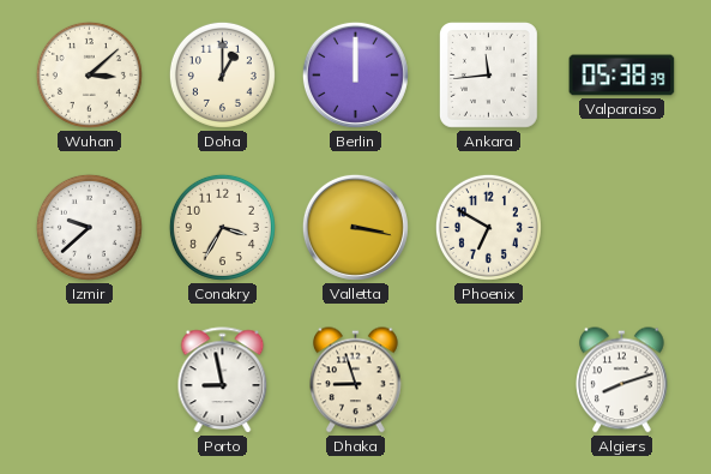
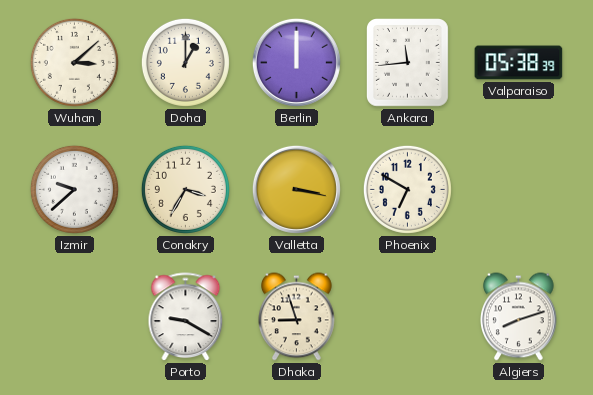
Porto: 8:58 -> 9:20
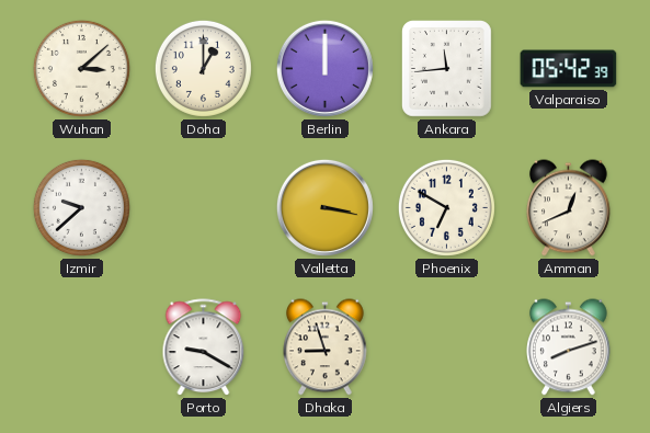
Valparaiso: 05:38 -> 05:42
Conakry: 3:35 -> none
Amman: none -> 12:41
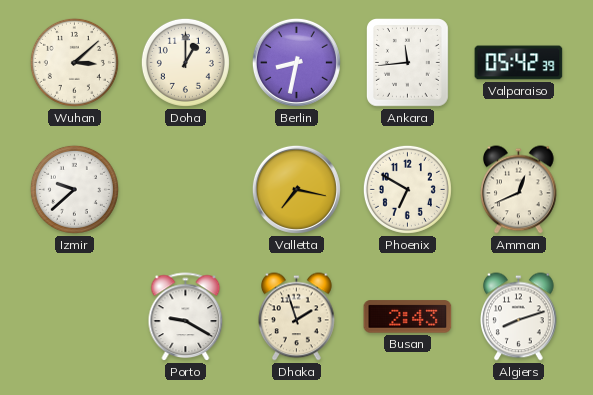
Berlin: 12:00 -> 8:32
Valletta: 3:17 -> 7:17
Dhaka: 8:57 -> 1:57
Busan: none -> 2:43
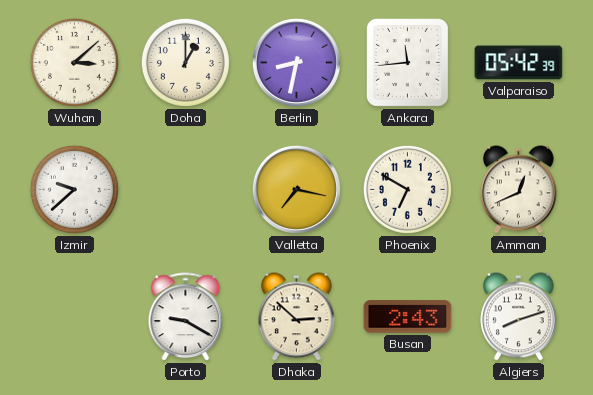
Dhaka: 1:57 -> 2:52
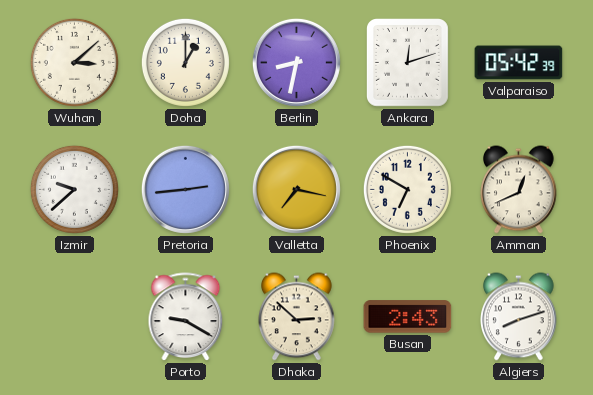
Ankara: 11:44 -> 12:12
Pretoria: none -> 2:44
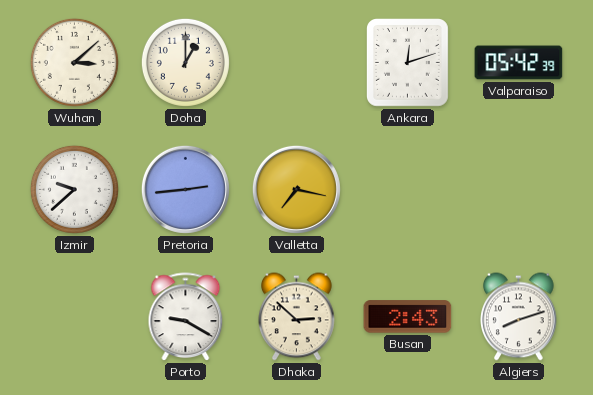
Berlin: 8:32 -> none
Phoenix: 6:50 -> none
Amman: 12:41 -> none
